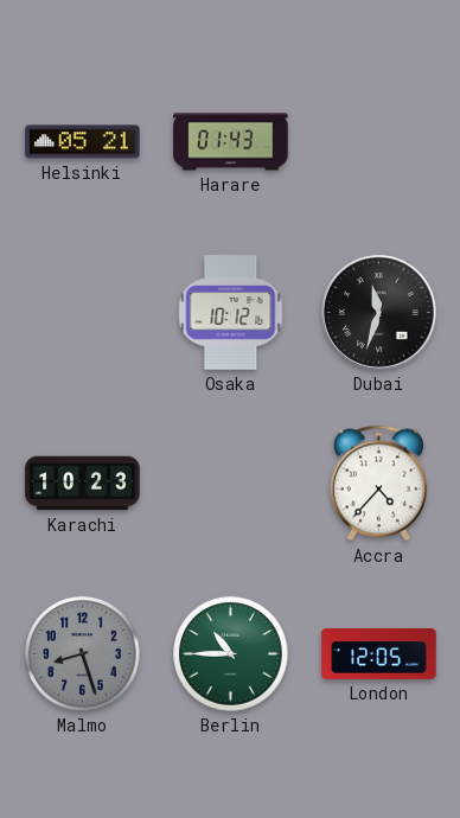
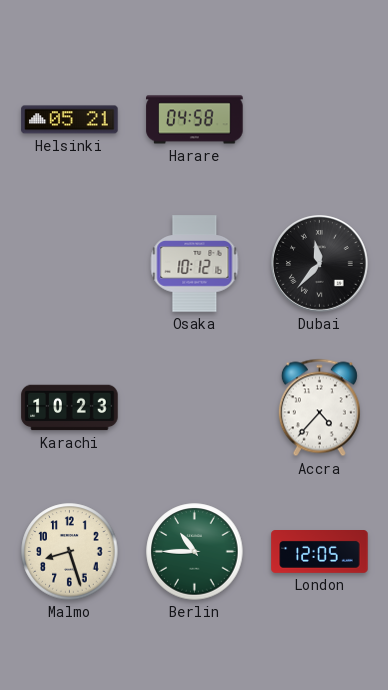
Harare: 01:43 -> 04:58
Dubai: 11:33 -> 11:37
Malmo dial: grey -> cream
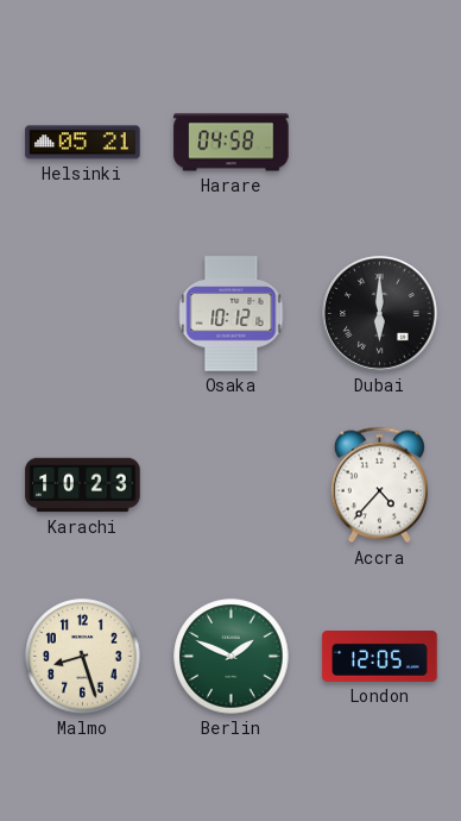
Dubai: 11:37 -> 6:00
Berlin: 10:45 -> 1:49
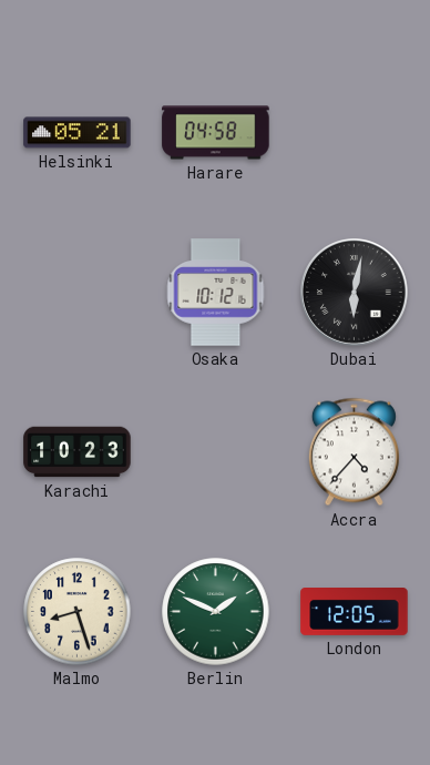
Dubai: 6:00 -> 6:02
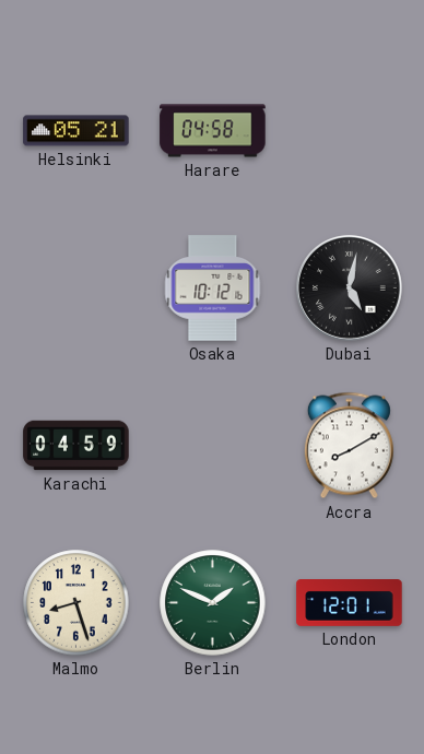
Dubai: 6:02 -> 5:02
Karachi: 10:23 -> 04:59
Accra: 4:37 -> 8:10
London: 12:05 -> 12:01
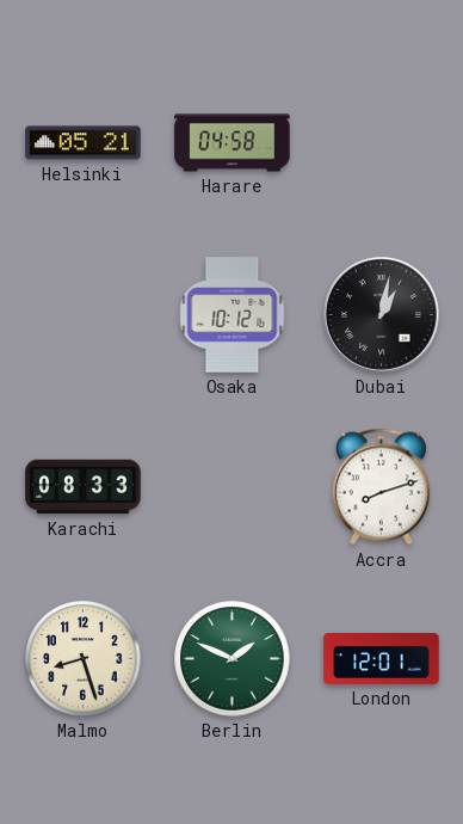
Dubai: 5:02 -> 1:02
Karachi: 04:59 -> 08:33
Accra: 8:10 -> 8:12
